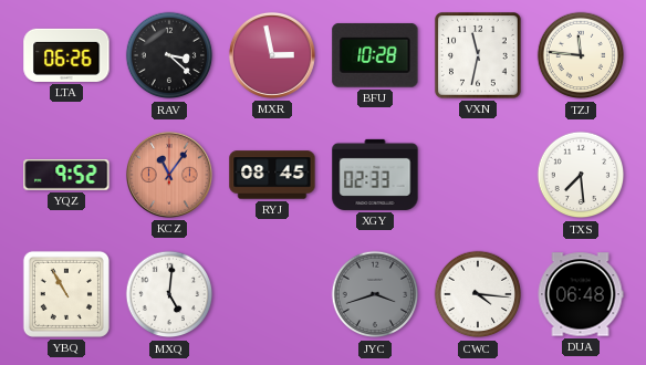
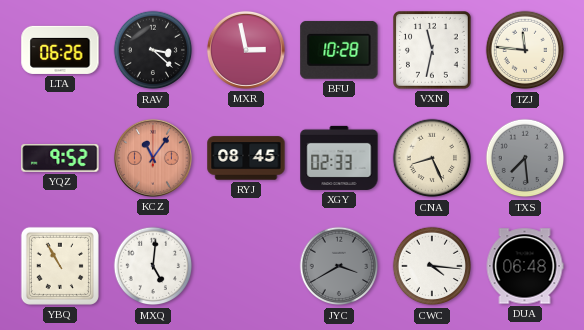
CNA: none -> 8:26
TXS dial: white -> grey
JYC: 3:42 -> 3:40
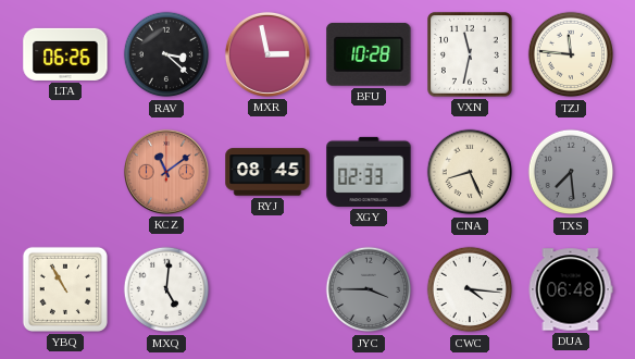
YQZ: 9:52 -> none
KCZ: 11:06 -> 11:09
JYC: 3:40 -> 3:45
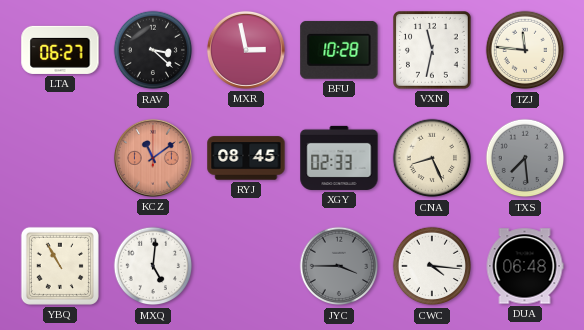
LTA: 06:26 -> 06:27
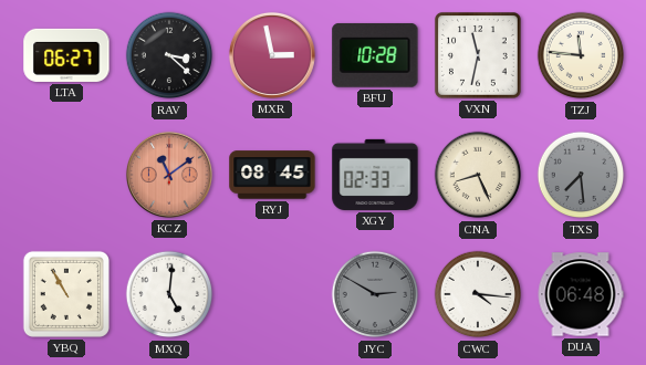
JYC: 3:45 -> 2:50
